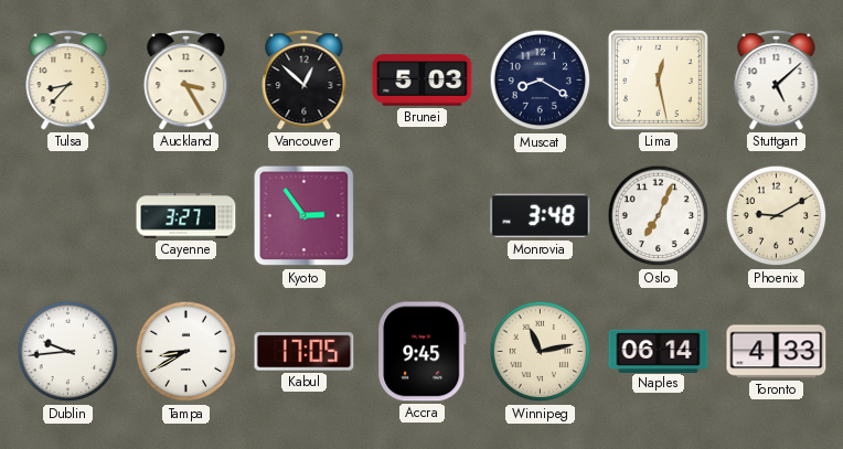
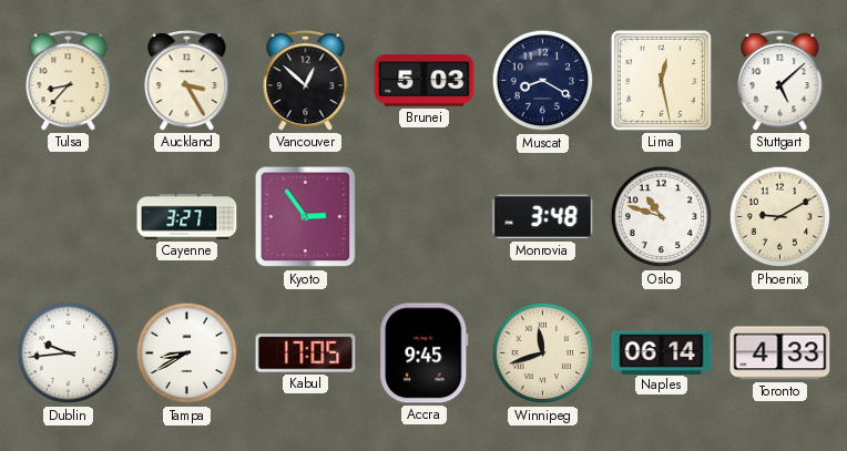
Oslo: 7:04 -> 10:48
Winnipeg: 11:13 -> 11:42
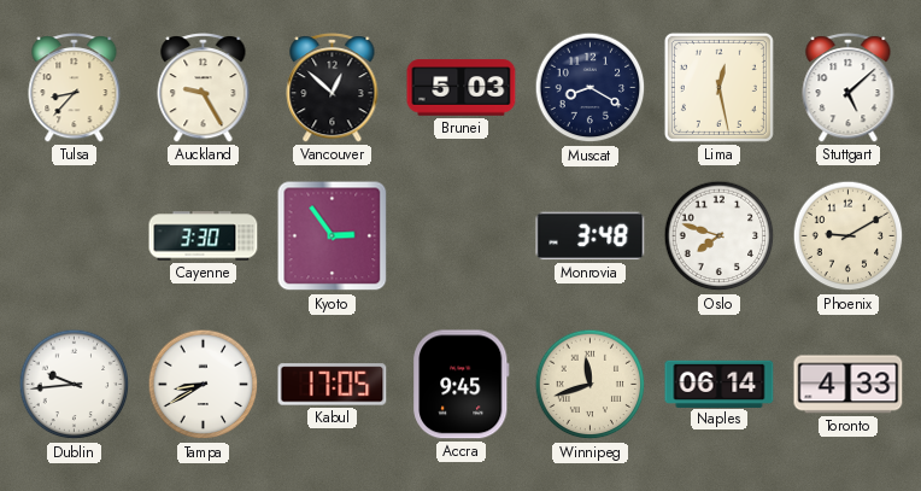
Auckland: 3:25 -> 9:25
Cayenne: 3:27 -> 3:30
Oslo: 10:48 -> 7:48
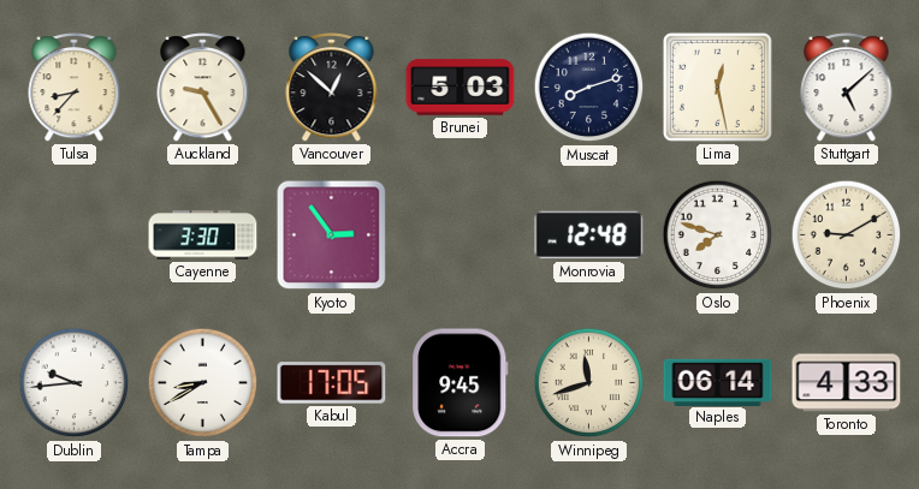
Muscat: 8:20 -> 8:12
Monrovia: 3:48 -> 12:48
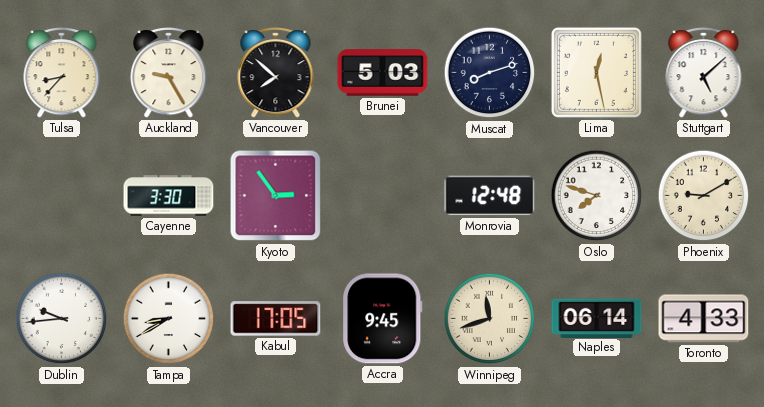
Vancouver: 12:52 -> 7:52
